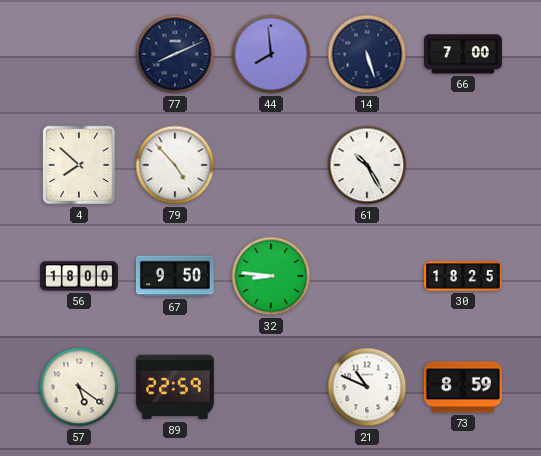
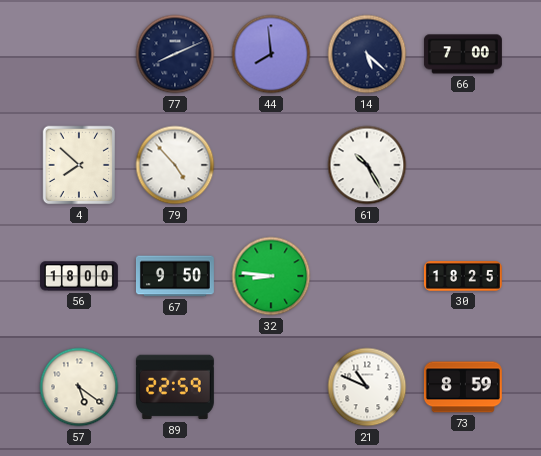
14: 5:27 -> 5:22
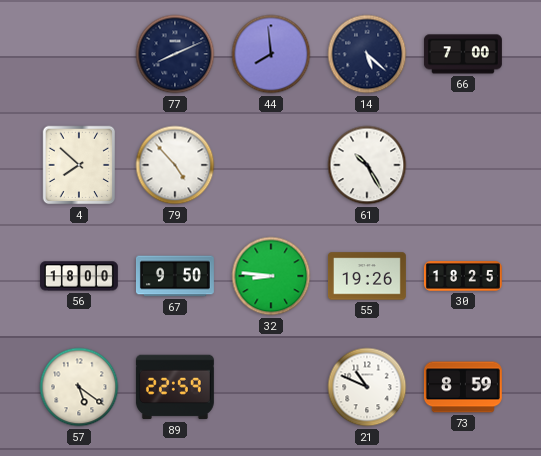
55: none -> 19:26
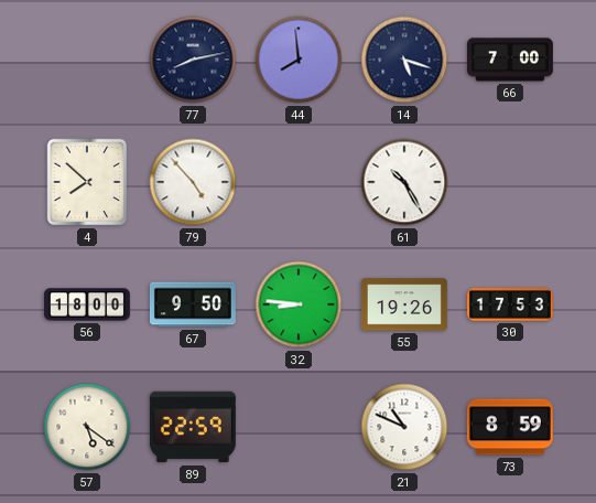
77: 8:11 -> 8:13
14: 5:22 -> 5:18
30: 18:25 -> 17:53
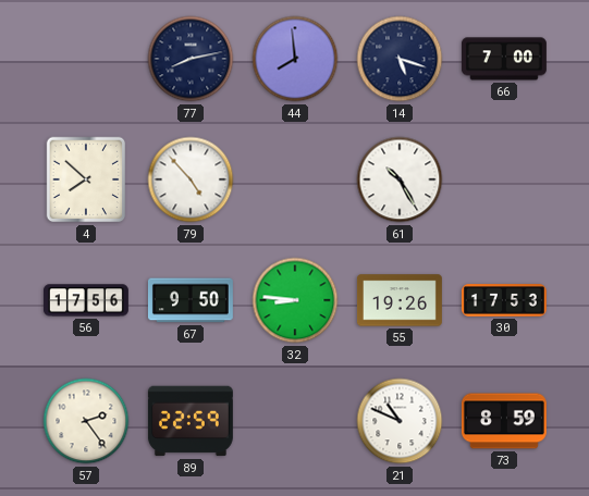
56: 18:00 -> 17:56
57: 5:21 -> 2:24
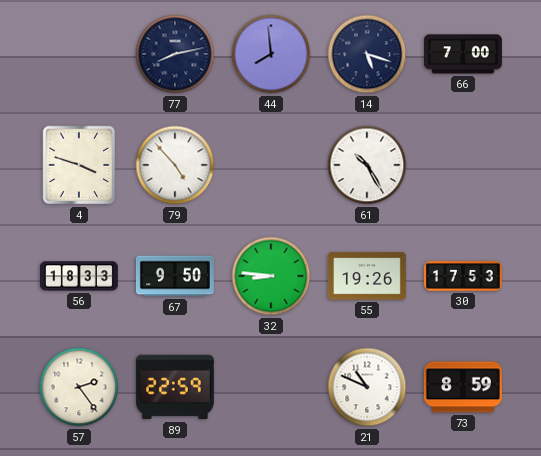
4: 7:52 -> 3:48
56: 17:56 -> 18:33
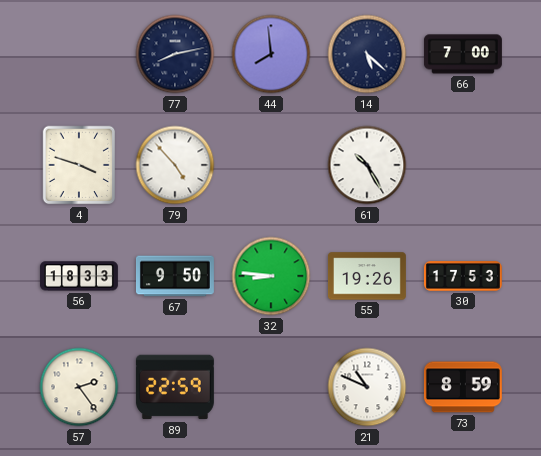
14: 5:18 -> 5:22
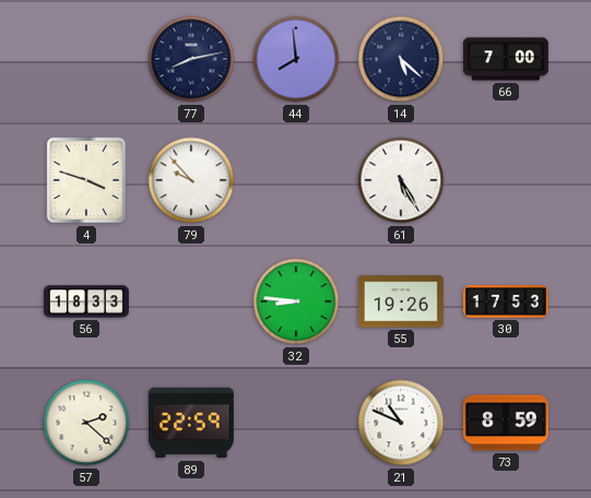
79: 4:53 -> 9:53
61: 10:25 -> 5:25
67: 9:50 -> none
57: 2:24 -> 2:22
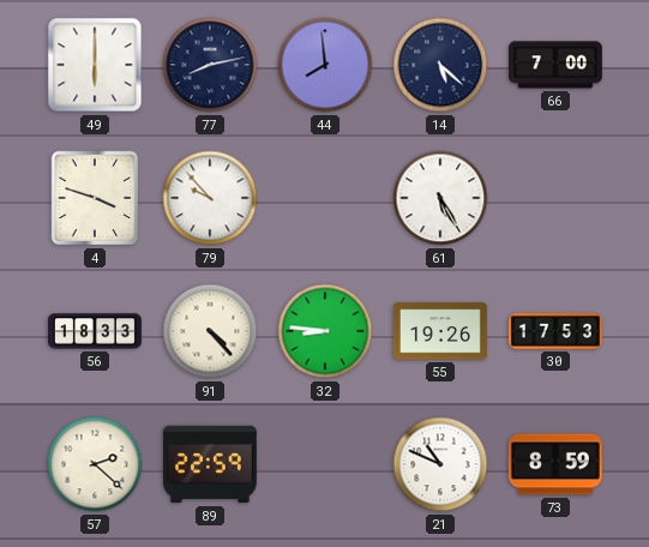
49: none -> 6:00
91: none -> 4:23
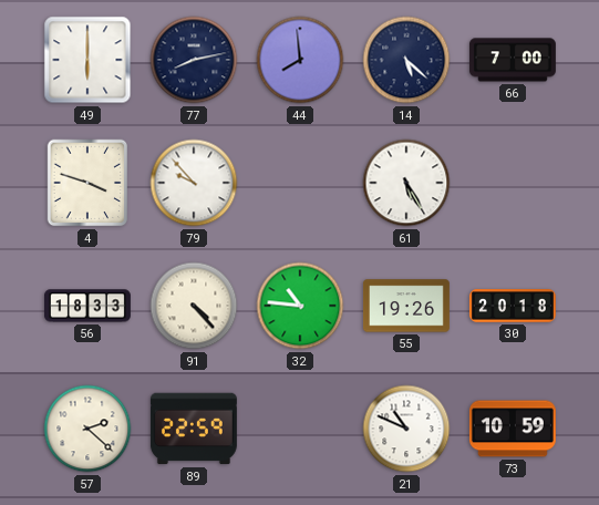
32: 8:46 -> 10:46
30: 17:53 -> 20:18
73: 8:59 -> 10:59
